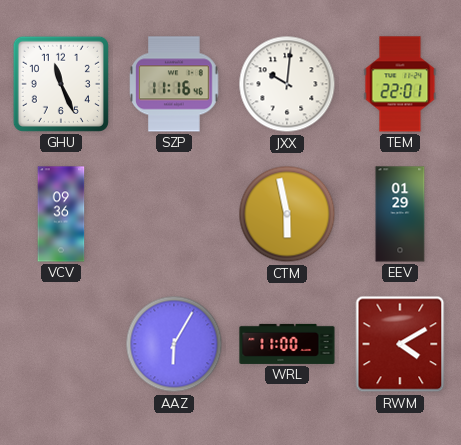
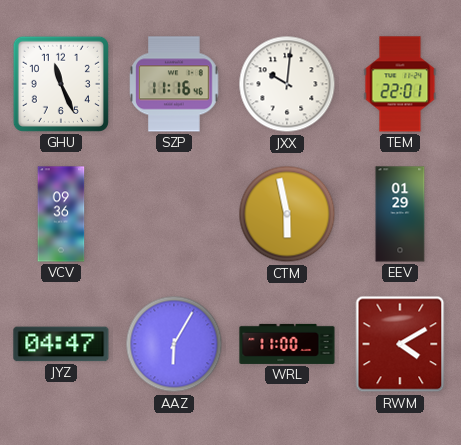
JYZ: none -> 04:47
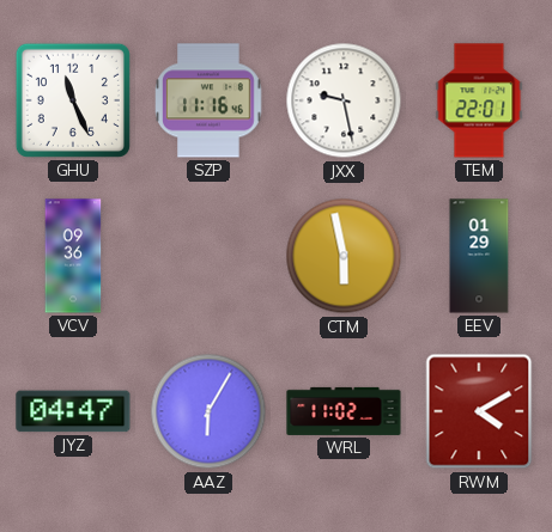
JXX: 10:01 -> 9:28
WRL: 11:00 -> 11:02
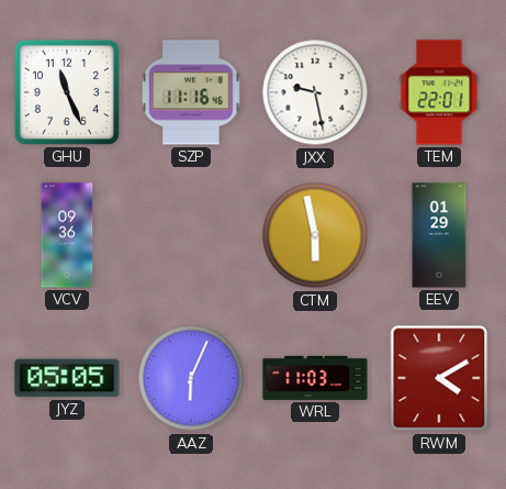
JYZ: 04:47 -> 05:05
AAZ: 6:05 -> 6:04
WRL: 11:02 -> 11:03
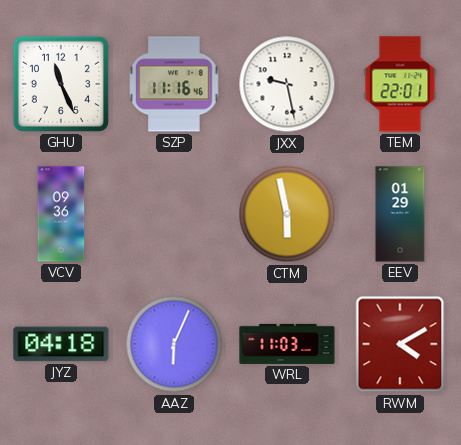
JYZ: 05:05 -> 04:18
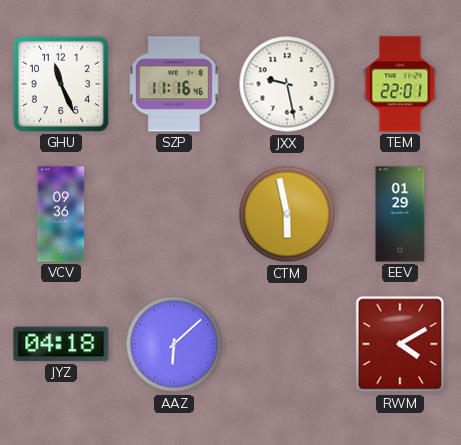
AAZ: 6:04 -> 6:08
WRL: 11:03 -> none
